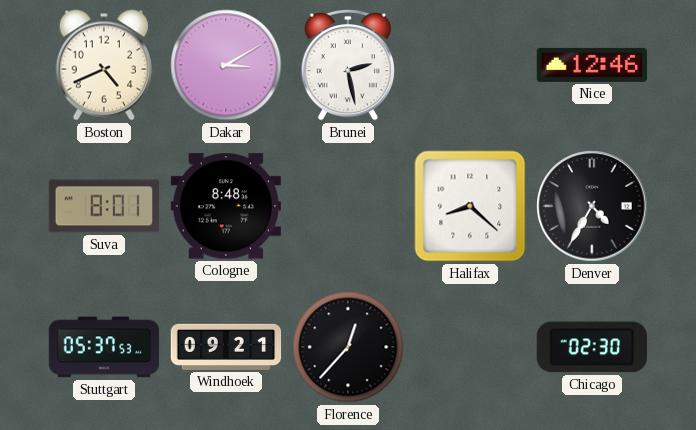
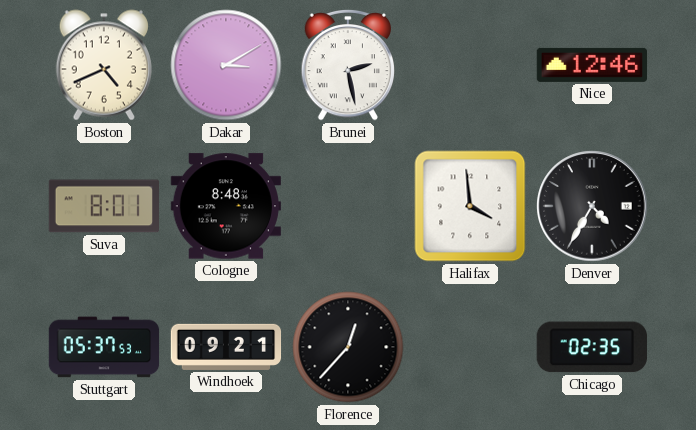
Halifax: 8:22 -> 3:59
Chicago: 02:30 -> 02:35
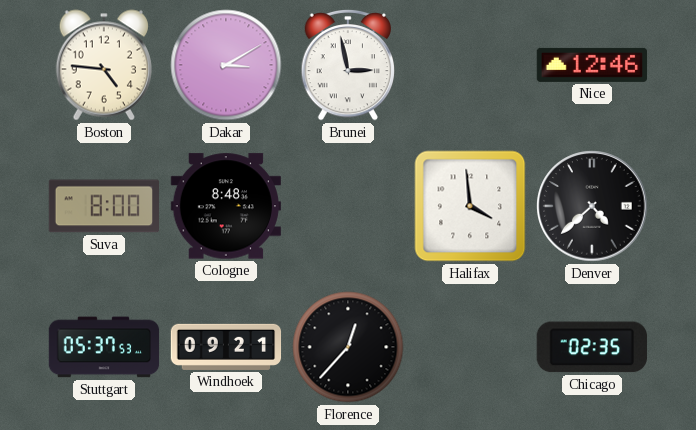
Boston: 4:41 -> 4:46
Brunei: 2:28 -> 2:58
Suva: 8:01 -> 8:00
Denver: 4:35 -> 4:38
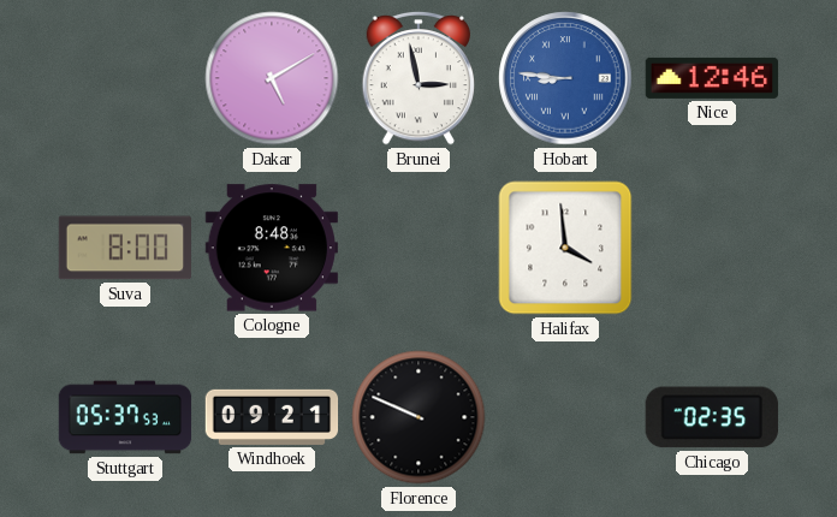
Boston: 4:46 -> none
Dakar: 3:10 -> 5:10
Hobart: none -> 8:46
Denver: 4:38 -> none
Florence: 12:37 -> 9:49
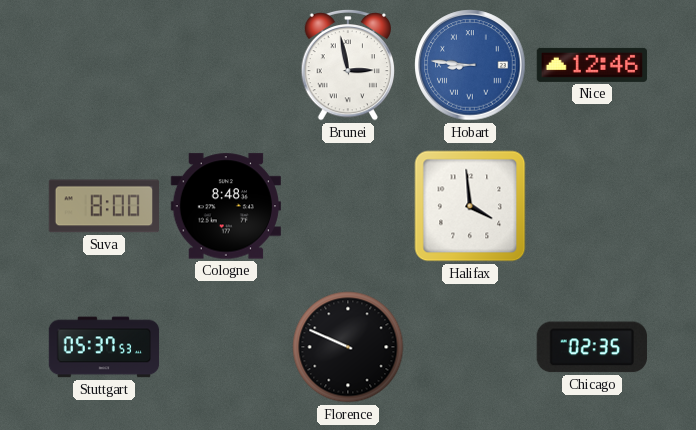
Dakar: 5:10 -> none
Windhoek: 09:21 -> none
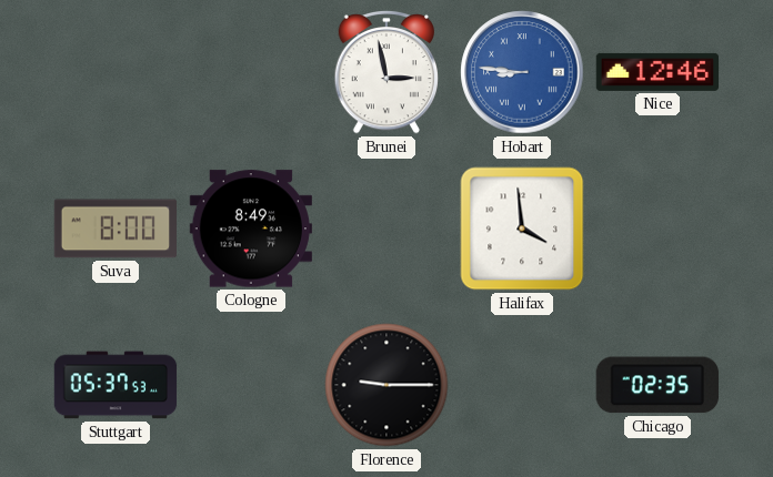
Cologne: 8:48 -> 8:49
Florence: 9:49 -> 9:15
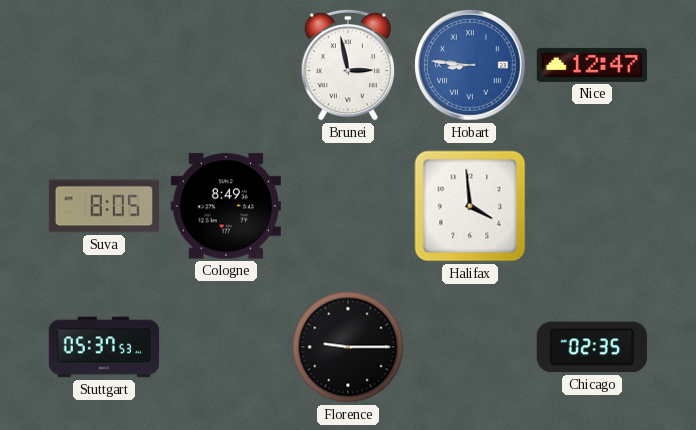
Nice: 12:46 -> 12:47
Suva: 8:00 -> 8:05
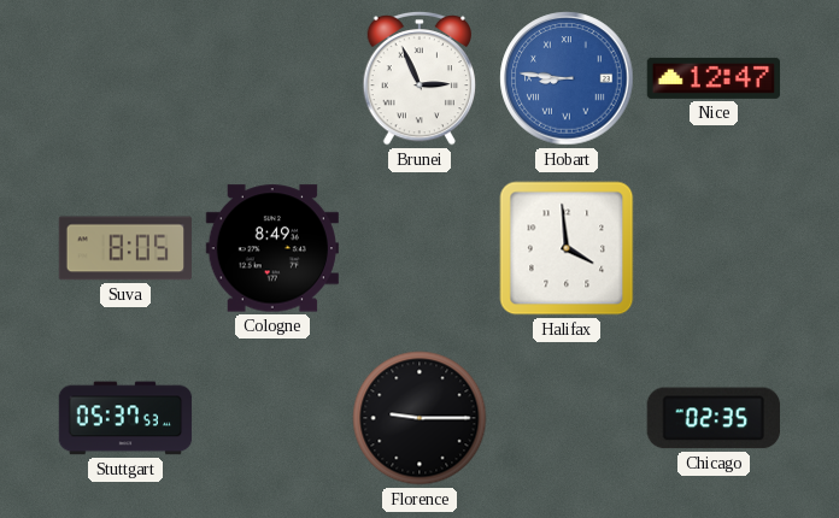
Brunei: 2:58 -> 2:56
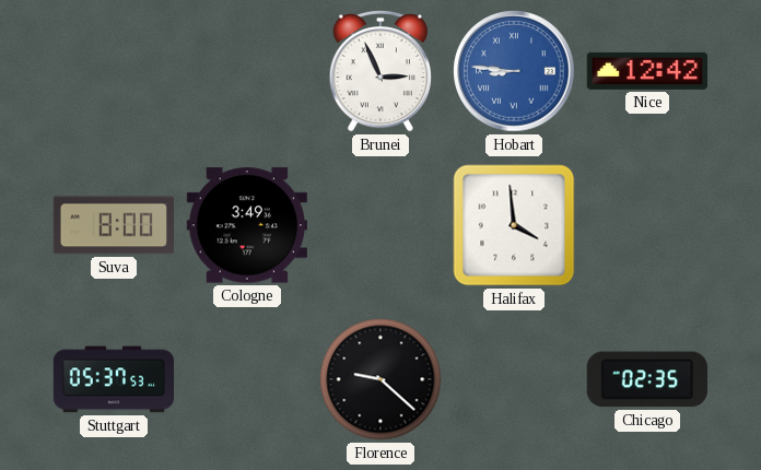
Nice: 12:47 -> 12:42
Suva: 8:05 -> 8:00
Cologne: 8:49 -> 3:49
Florence: 9:15 -> 9:22
